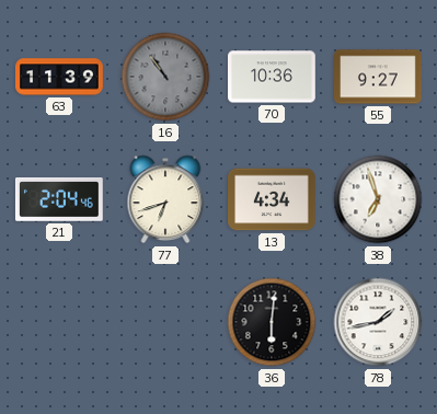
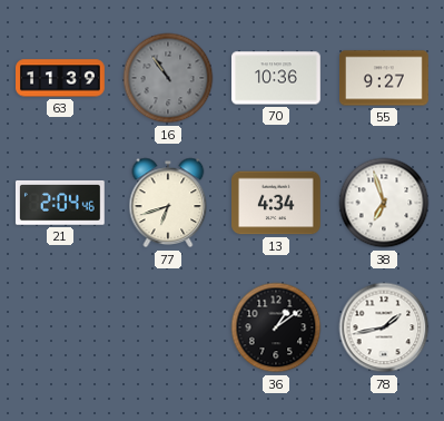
36: 6:01 -> 1:09
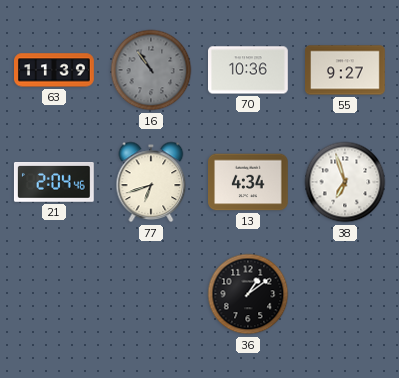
78: 1:43 -> none
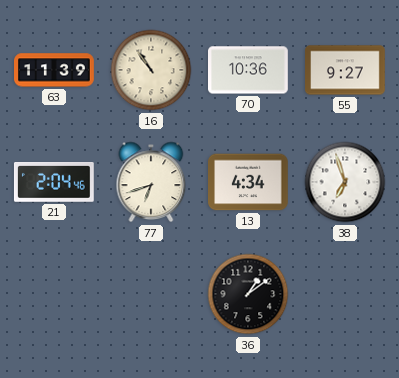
16 dial: grey -> cream
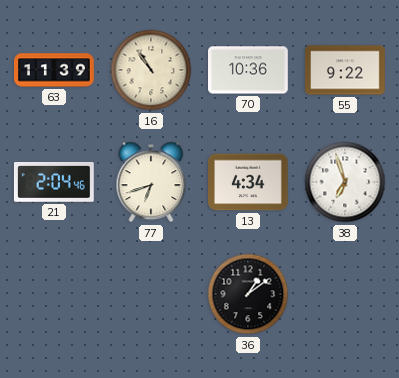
55: 9:27 -> 9:22
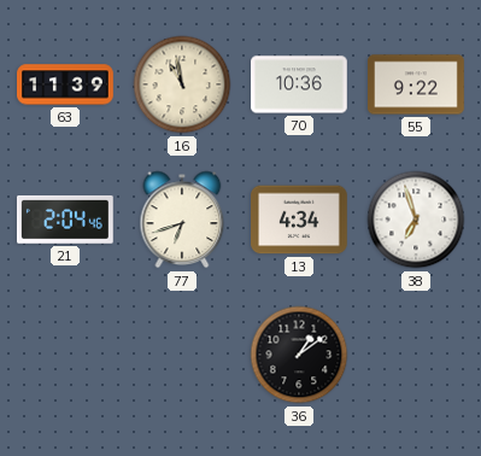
16: 10:54 -> 10:58
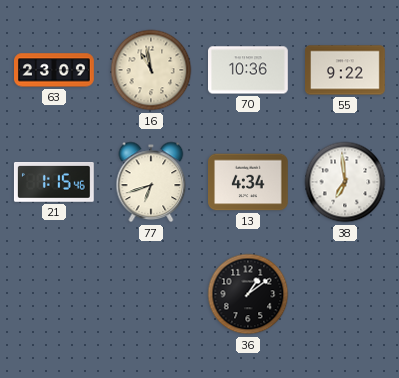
63: 11:39 -> 23:09
21: 2:04 -> 1:15
38: 6:57 -> 6:59
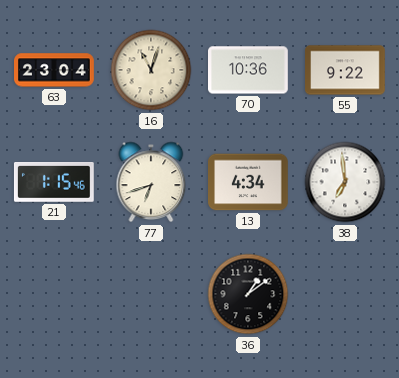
63: 23:09 -> 23:04
16: 10:58 -> 11:03
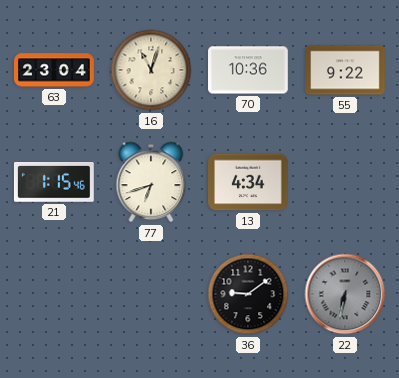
38: 6:59 -> none
36: 1:09 -> 9:09
22: none -> 6:32
